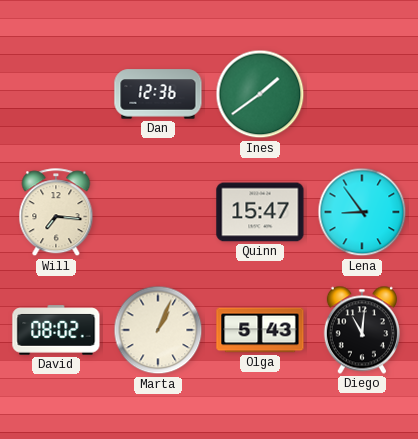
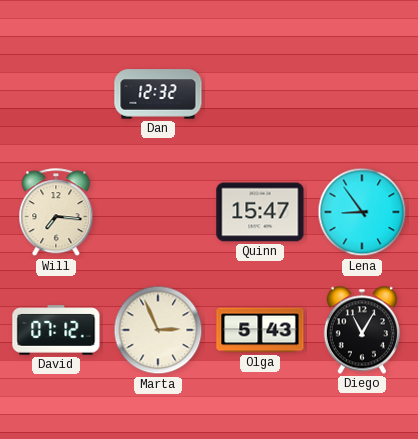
Dan: 12:36 -> 12:32
Ines: 1:39 -> none
David: 08:02 -> 07:12
Marta: 1:04 -> 2:56
Diego: 11:01 -> 11:05
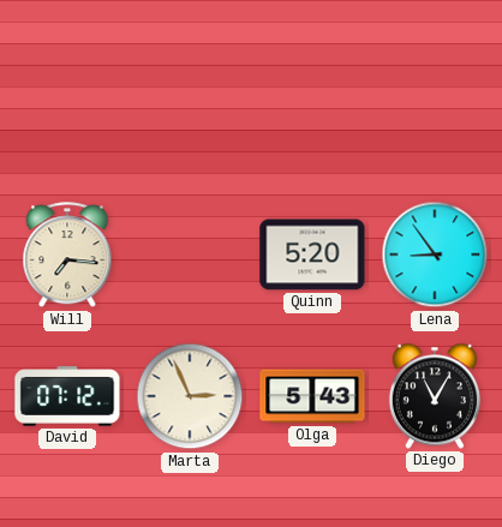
Dan: 12:32 -> none
Quinn: 15:47 -> 5:20
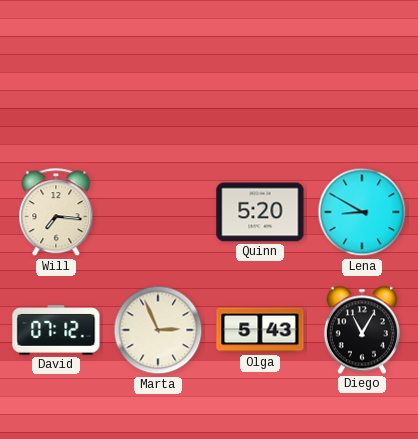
Lena: 8:54 -> 8:50
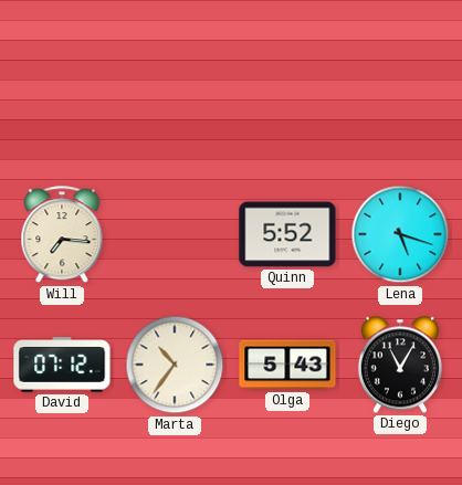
Quinn: 5:20 -> 5:52
Lena: 8:50 -> 5:18
Marta: 2:56 -> 10:36
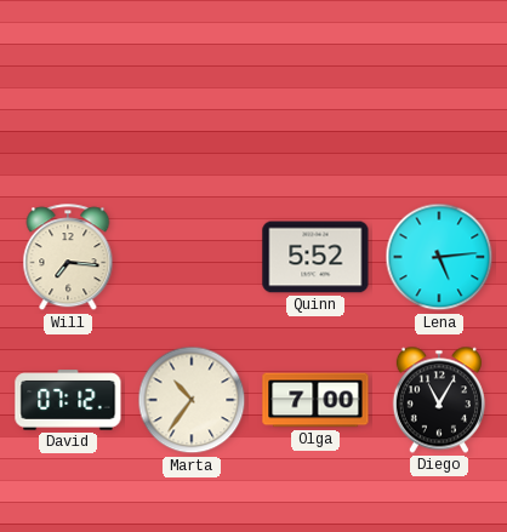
Lena: 5:18 -> 5:14
Olga: 5:43 -> 7:00
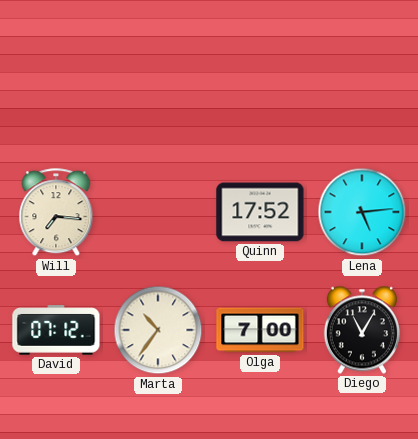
Quinn: 5:52 -> 17:52
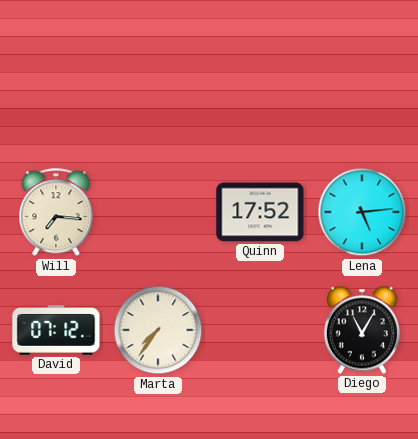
Marta: 10:36 -> 7:36
Olga: 7:00 -> none
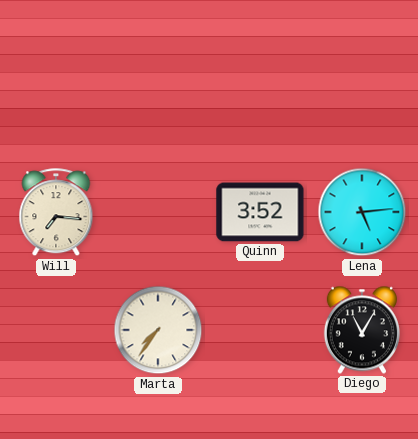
Quinn: 17:52 -> 3:52
David: 07:12 -> none
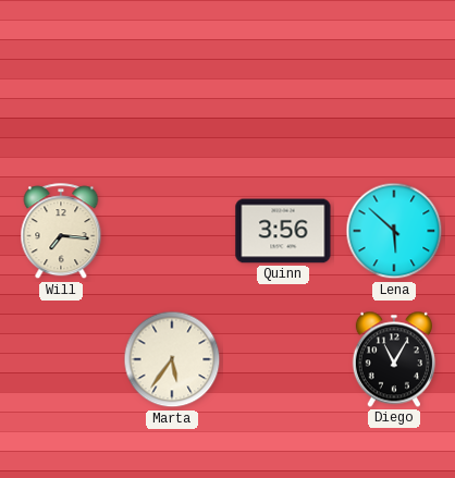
Quinn: 3:52 -> 3:56
Lena: 5:14 -> 5:52
Marta: 7:36 -> 5:36
